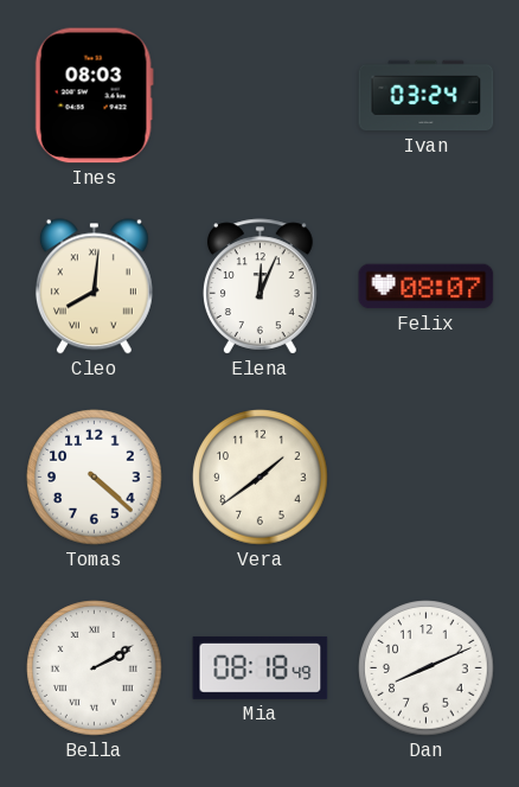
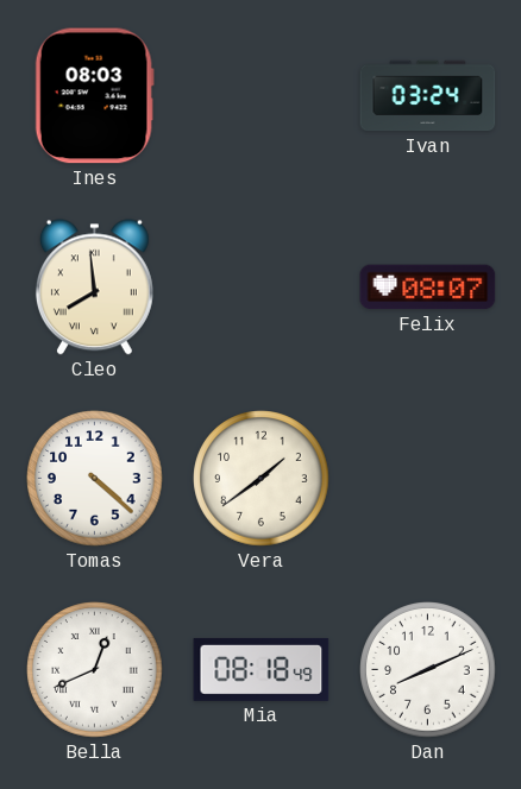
Cleo: 8:01 -> 7:59
Elena: 12:04 -> none
Bella: 2:10 -> 12:41
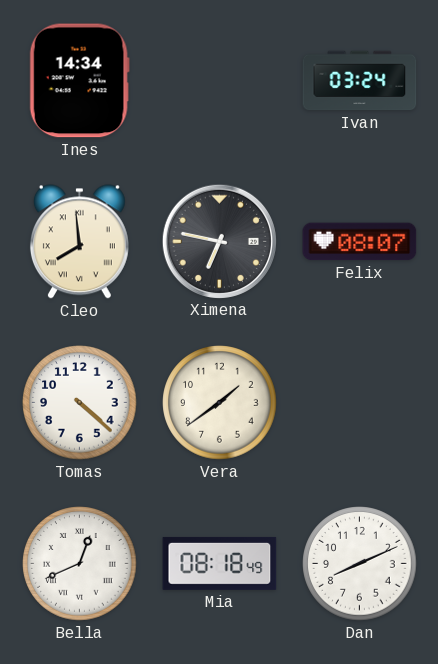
Ines: 08:03 -> 14:34
Ximena: none -> 6:47
